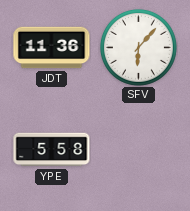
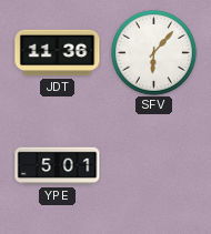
YPE: 5:58 -> 5:01
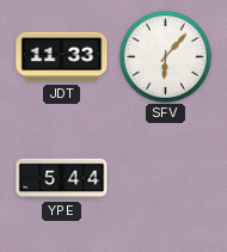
JDT: 11:36 -> 11:33
YPE: 5:01 -> 5:44
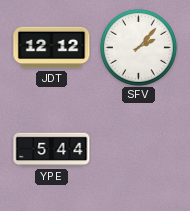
JDT: 11:33 -> 12:12
SFV: 6:07 -> 2:07
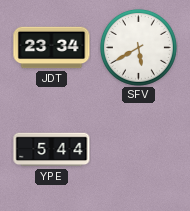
JDT: 12:12 -> 23:34
SFV: 2:07 -> 5:40
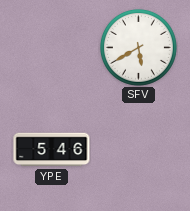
JDT: 23:34 -> none
YPE: 5:44 -> 5:46
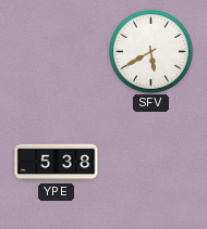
YPE: 5:46 -> 5:38
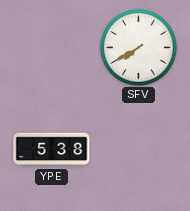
SFV: 5:40 -> 7:40
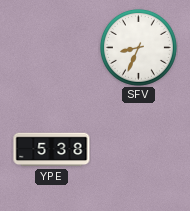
SFV: 7:40 -> 8:34
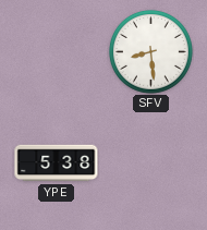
SFV: 8:34 -> 8:29
